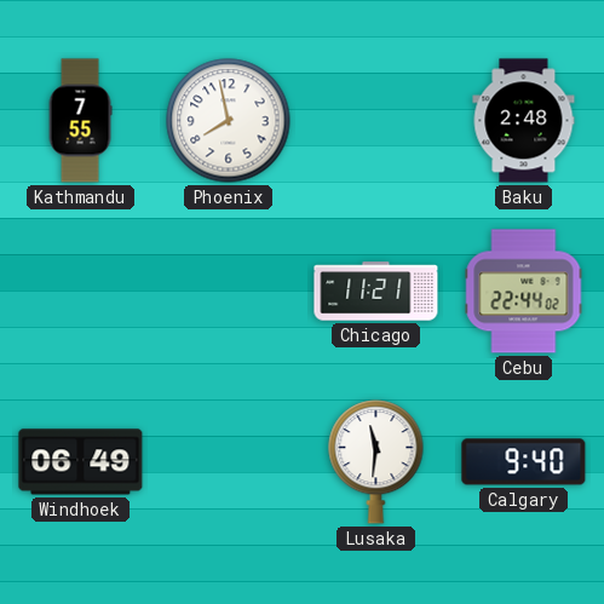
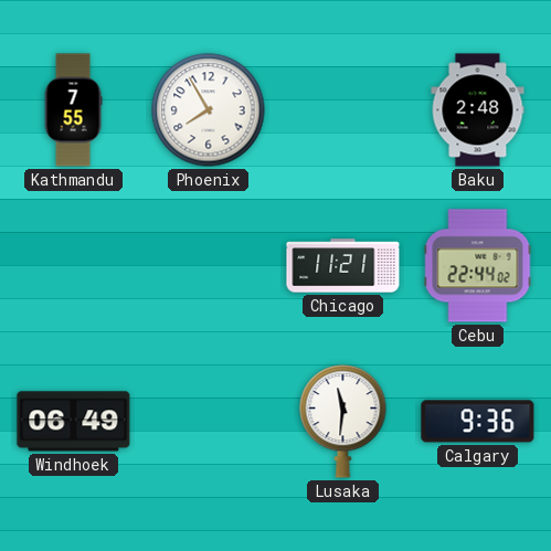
Phoenix: 7:58 -> 7:55
Calgary: 9:40 -> 9:36
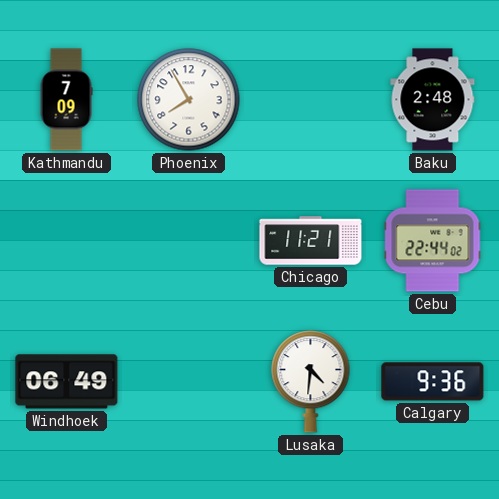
Kathmandu: 7:55 -> 7:09
Lusaka: 11:31 -> 4:31
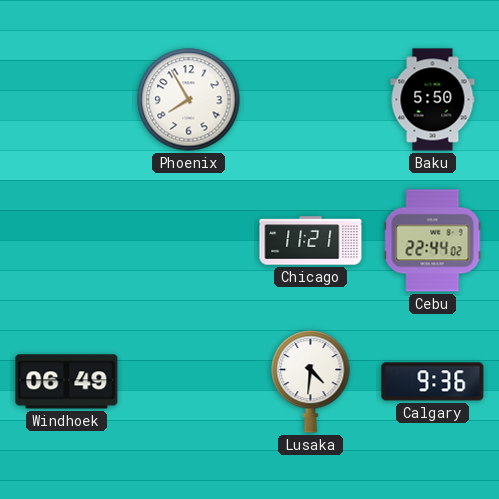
Kathmandu: 7:09 -> none
Baku: 2:48 -> 5:50
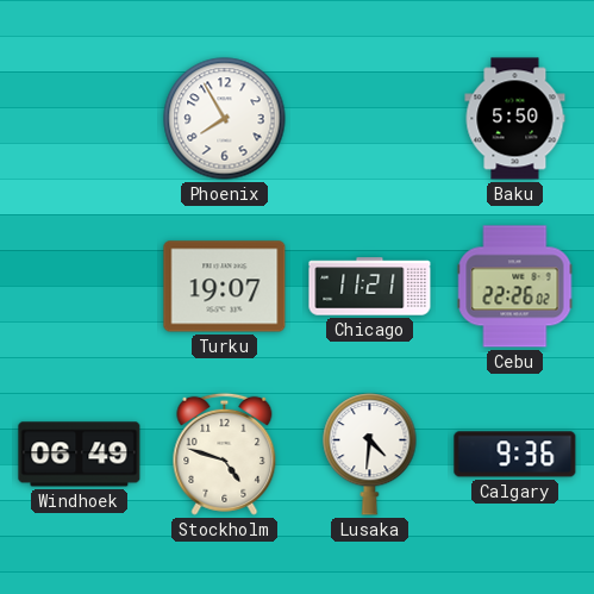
Turku: none -> 19:07
Cebu: 22:44 -> 22:26
Stockholm: none -> 4:48
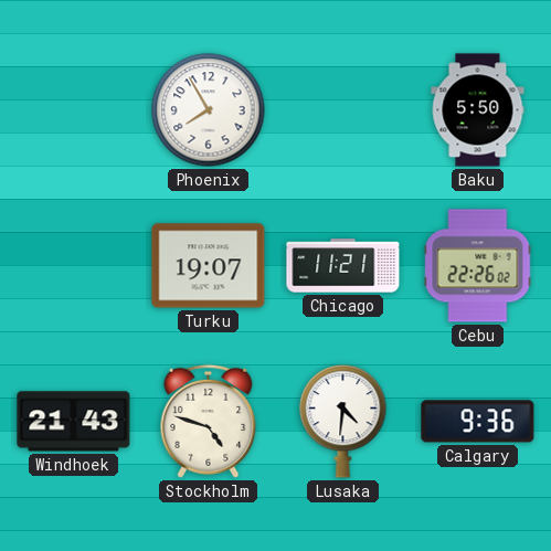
Windhoek: 06:49 -> 21:43
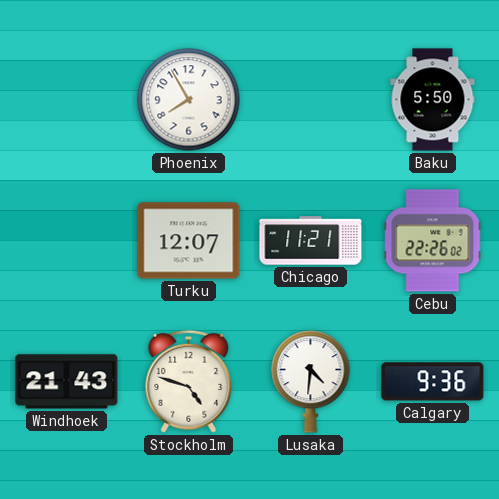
Turku: 19:07 -> 12:07
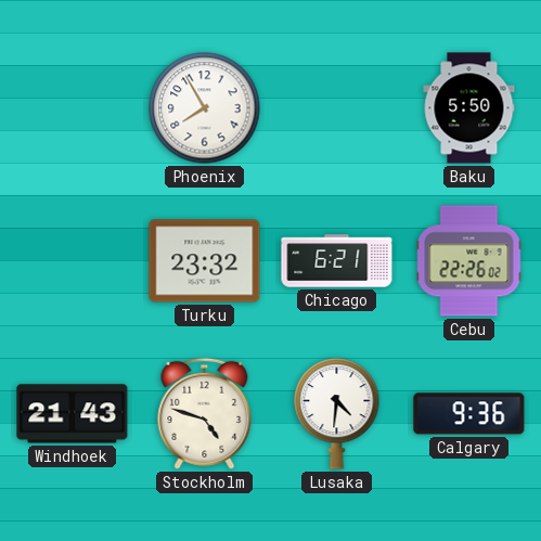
Turku: 12:07 -> 23:32
Chicago: 11:21 -> 6:21
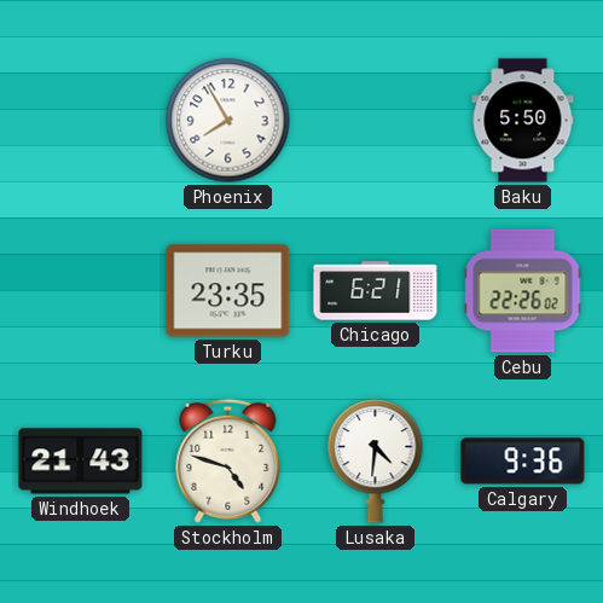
Turku: 23:32 -> 23:35
